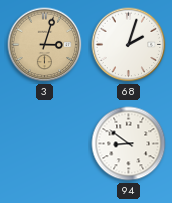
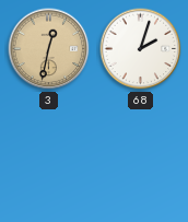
3: 3:03 -> 12:32
94: 8:51 -> none
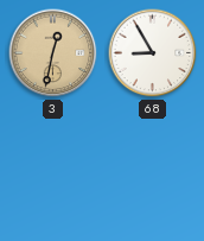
68: 2:03 -> 8:55
